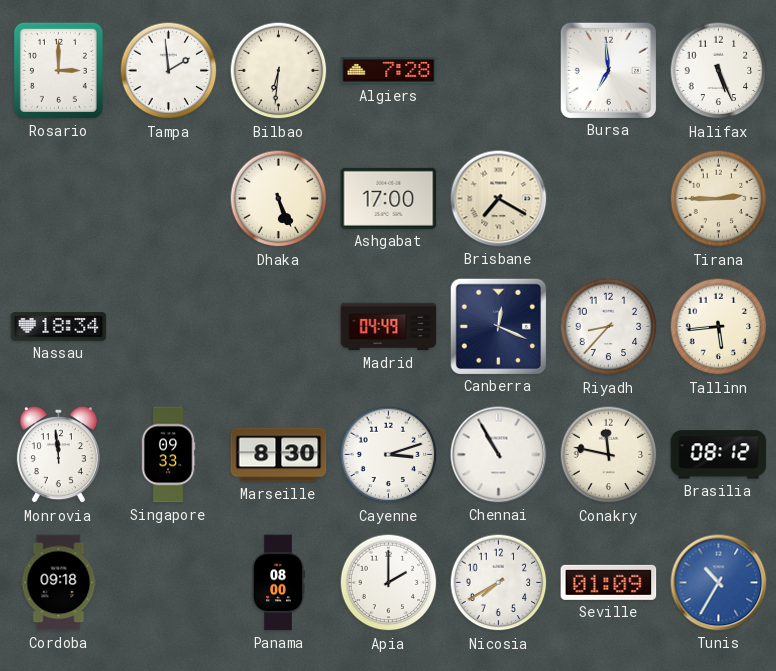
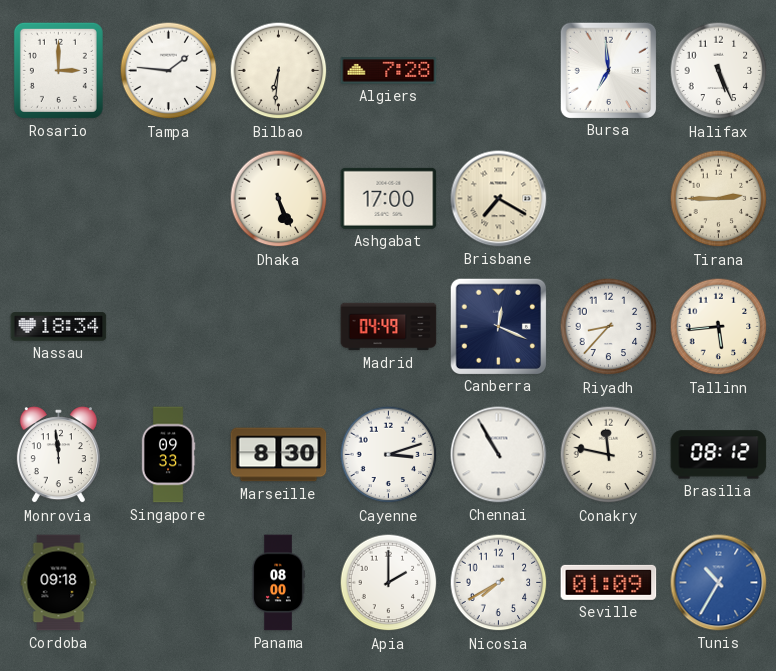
Tampa: 1:59 -> 1:46
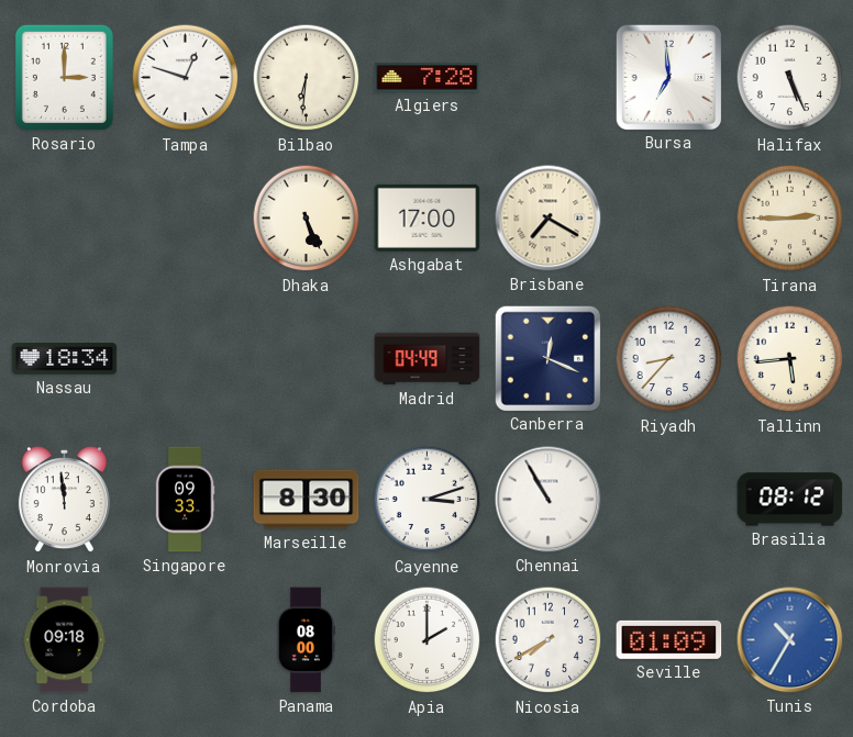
Tampa: 1:46 -> 12:48
Conakry: 11:47 -> none
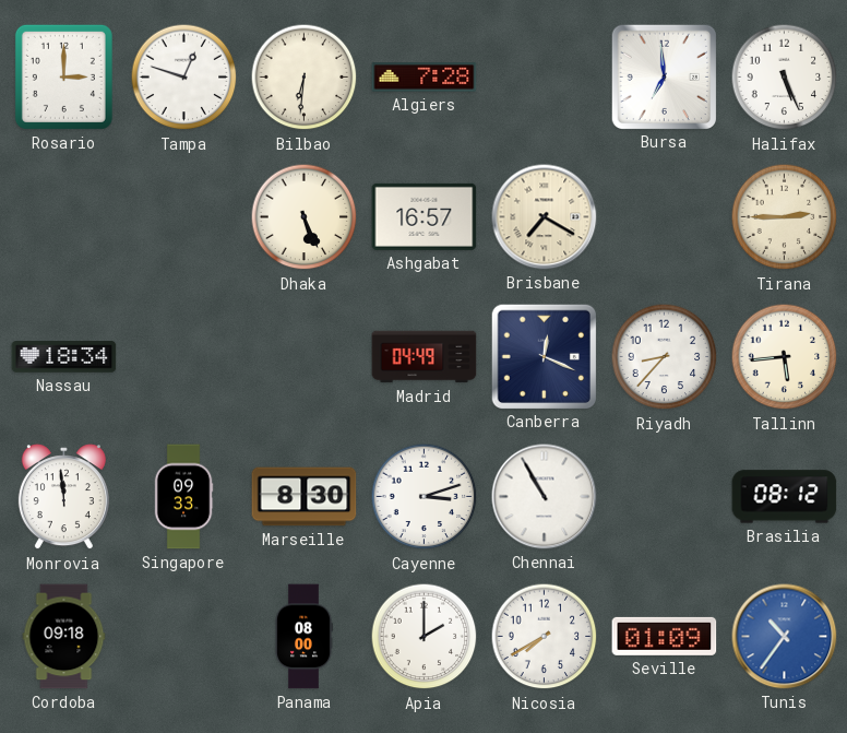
Ashgabat: 17:00 -> 16:57
Tunis: 10:35 -> 10:36
